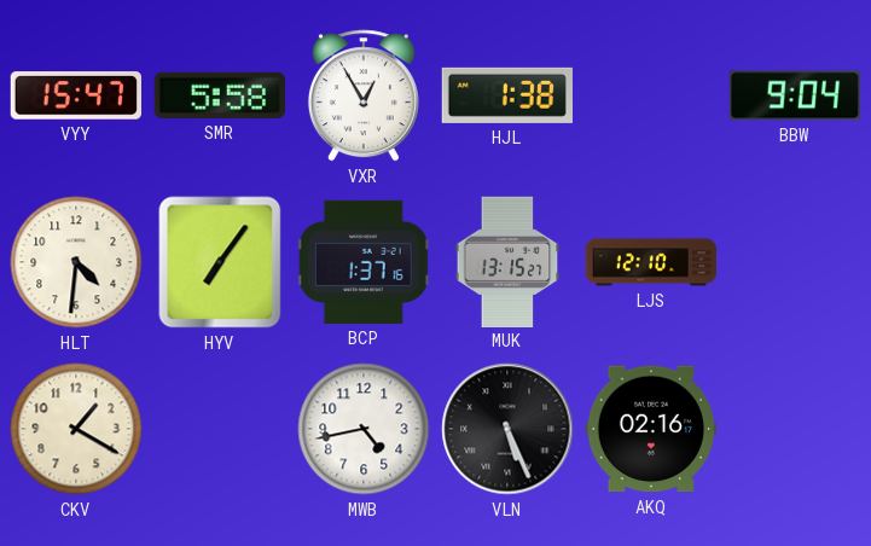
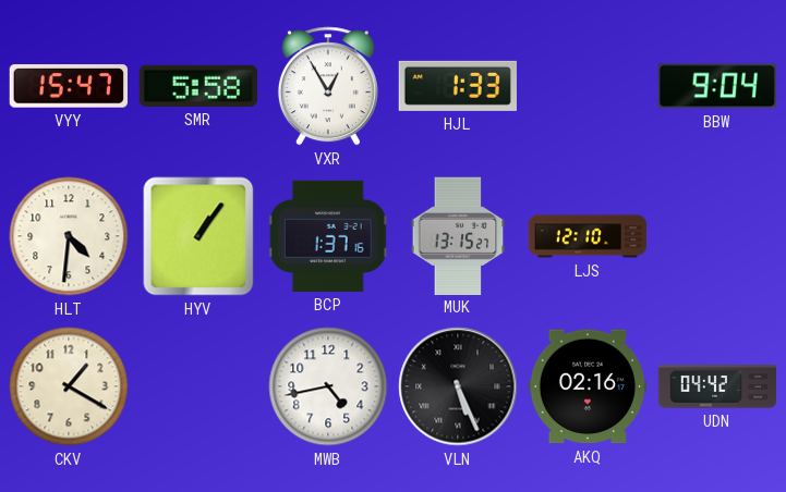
HJL: 1:38 -> 1:33
HYV: 7:06 -> 1:06
UDN: none -> 04:42
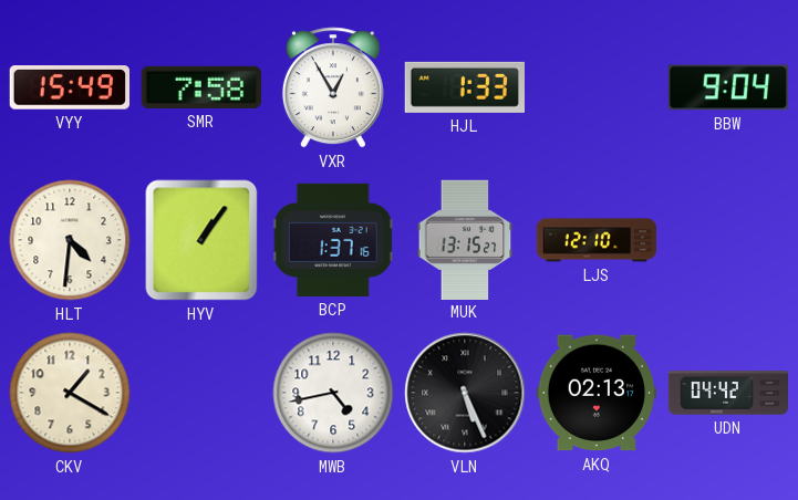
VYY: 15:47 -> 15:49
SMR: 5:58 -> 7:58
AKQ: 02:16 -> 02:13
